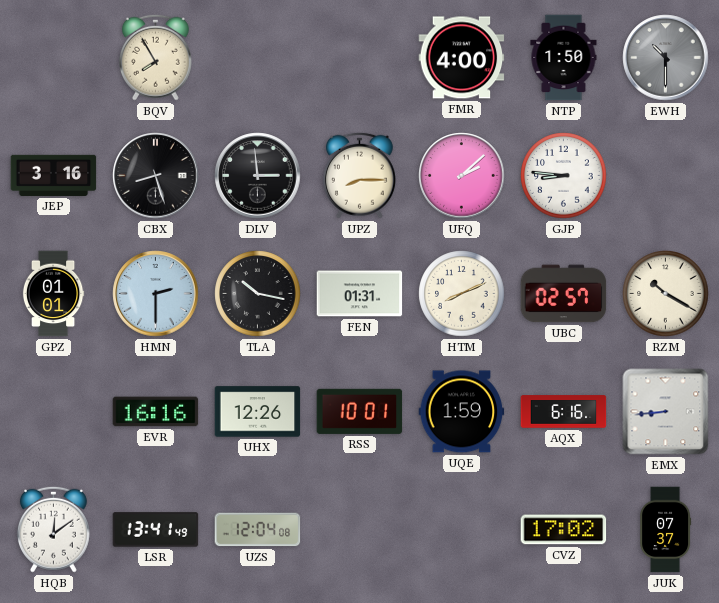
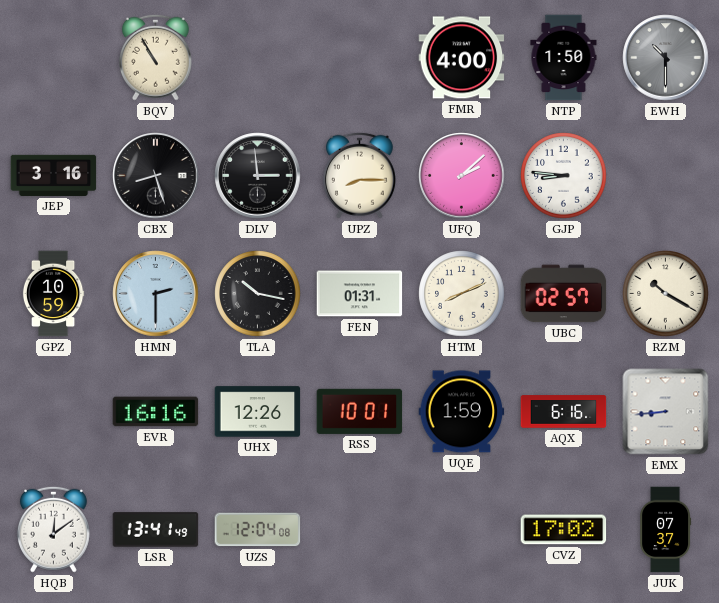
BQV: 7:55 -> 10:55
GPZ: 01:01 -> 10:59
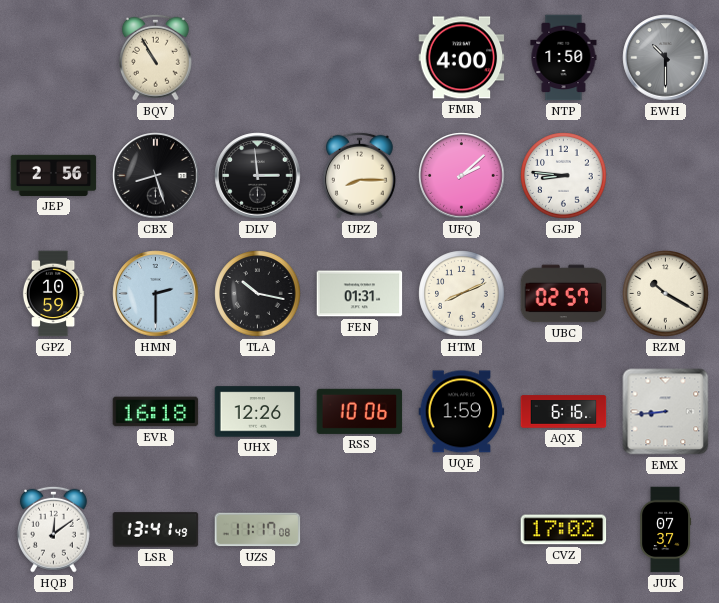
JEP: 3:16 -> 2:56
EVR: 16:16 -> 16:18
RSS: 10:01 -> 10:06
UZS: 12:04 -> 11:17
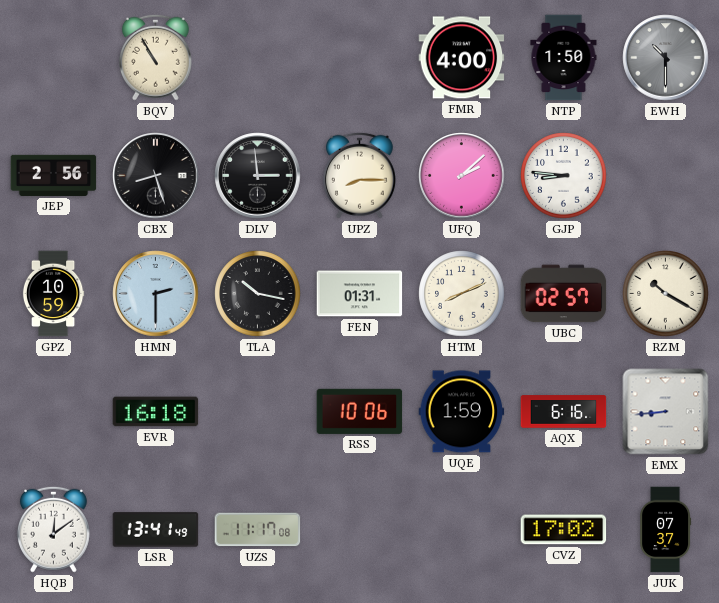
UHX: 12:26 -> none
